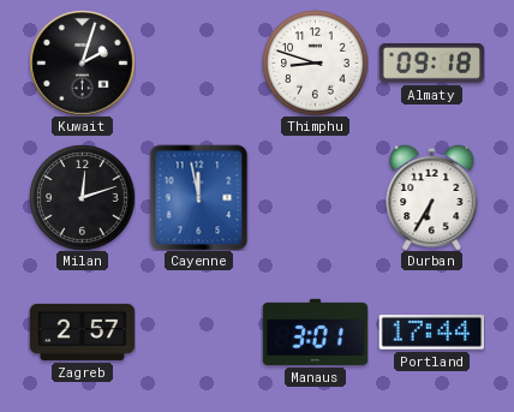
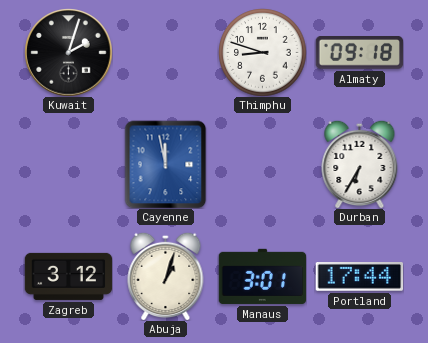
Milan: 12:12 -> none
Zagreb: 2:57 -> 3:12
Abuja: none -> 1:03
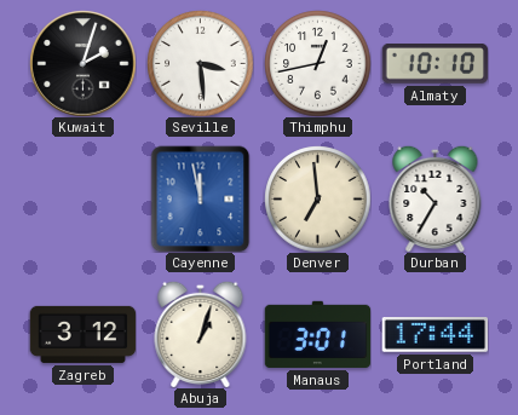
Seville: none -> 3:29
Thimphu: 8:48 -> 12:43
Almaty: 09:18 -> 10:10
Denver: none -> 6:59
Durban: 6:35 -> 10:35
